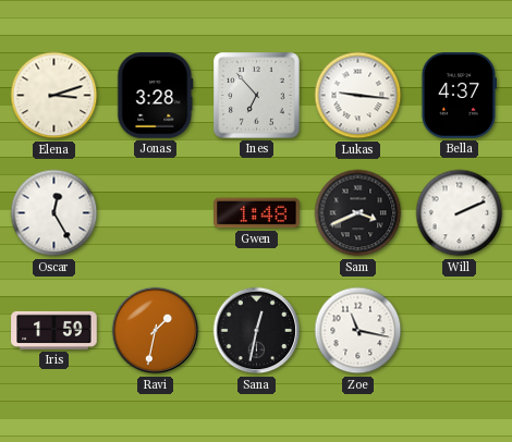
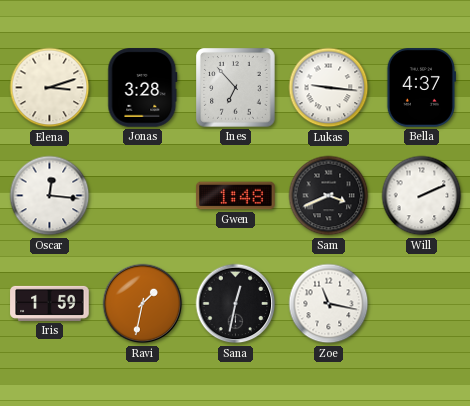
Oscar: 12:25 -> 12:16
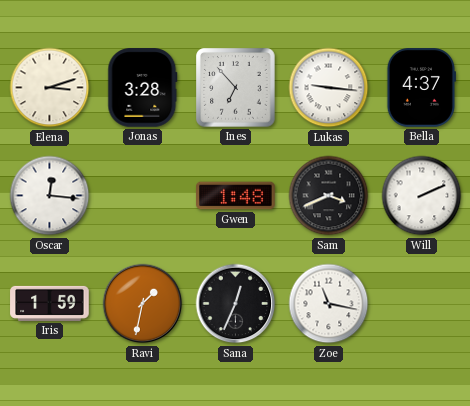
Sana: 12:32 -> 12:34
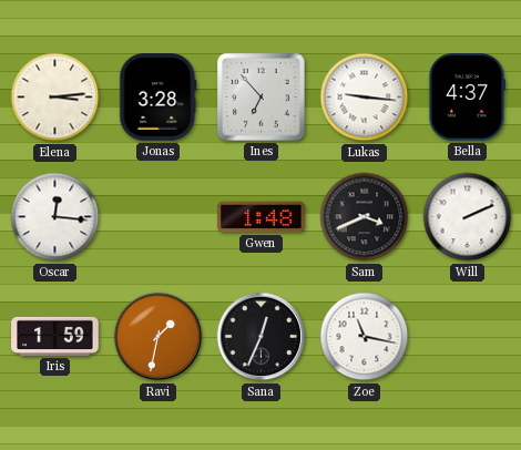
Elena: 3:12 -> 3:14
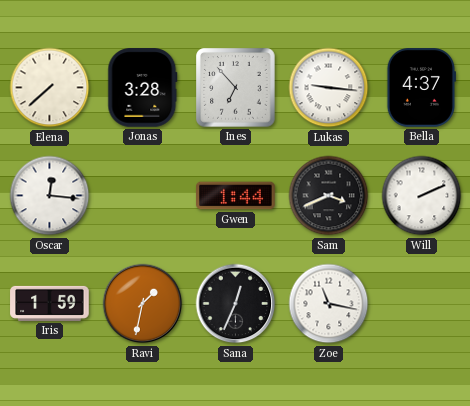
Elena: 3:14 -> 7:38
Gwen: 1:48 -> 1:44
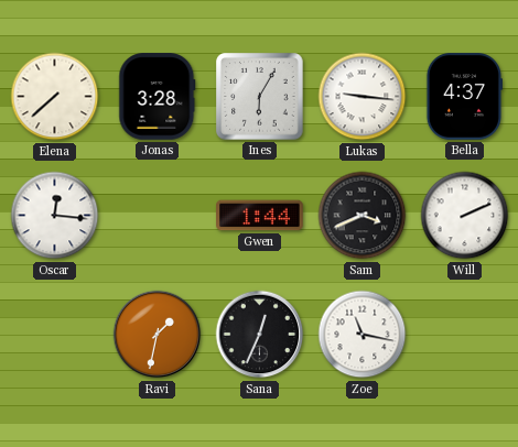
Ines: 6:53 -> 6:05
Iris: 1:59 -> none
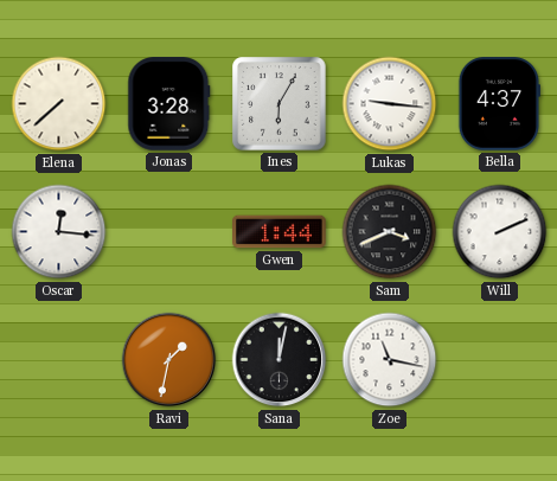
Sana: 12:34 -> 12:02
